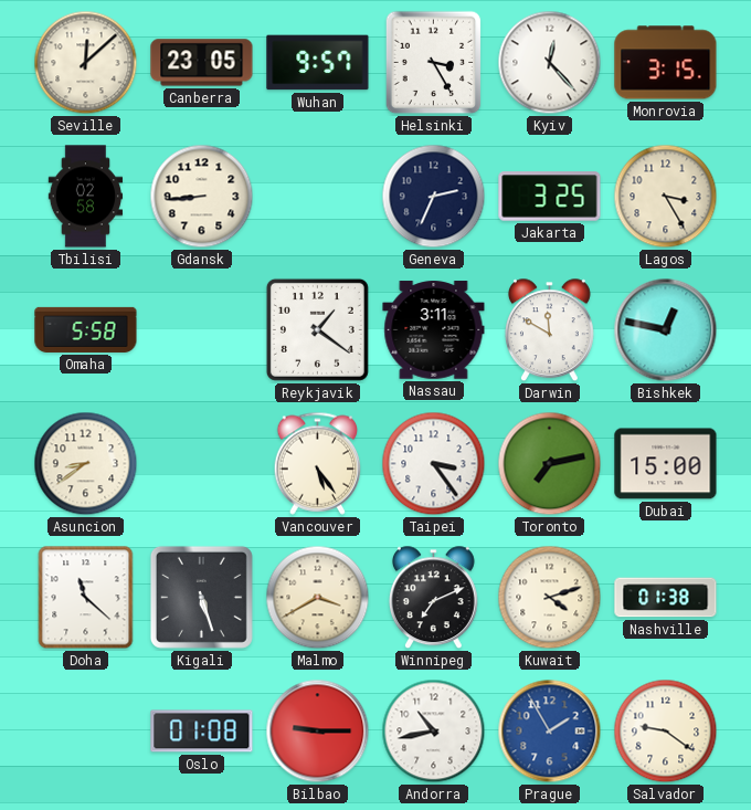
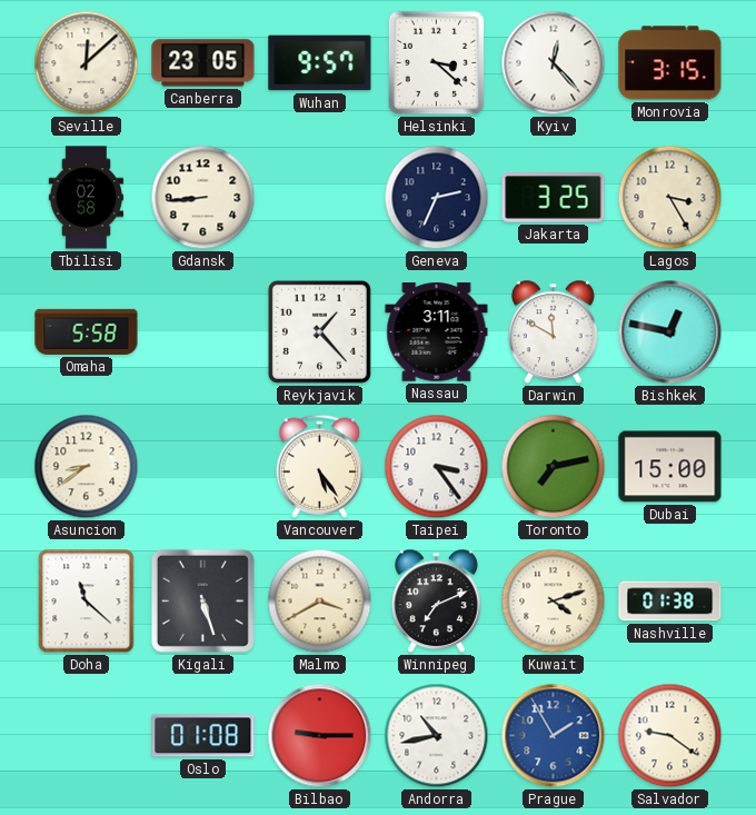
Helsinki: 3:25 -> 3:22
Reykjavik: 1:21 -> 1:23
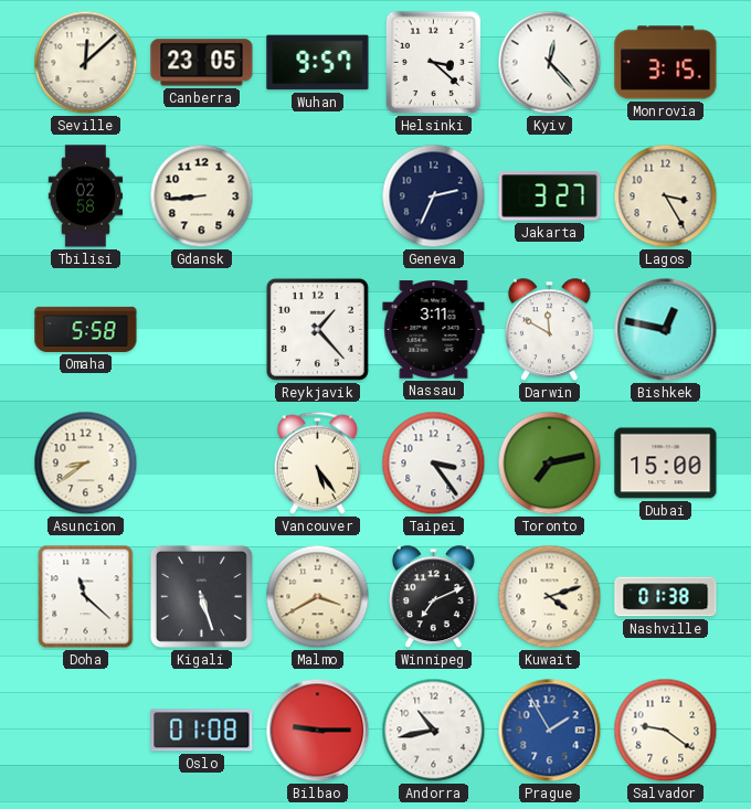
Jakarta: 3:25 -> 3:27
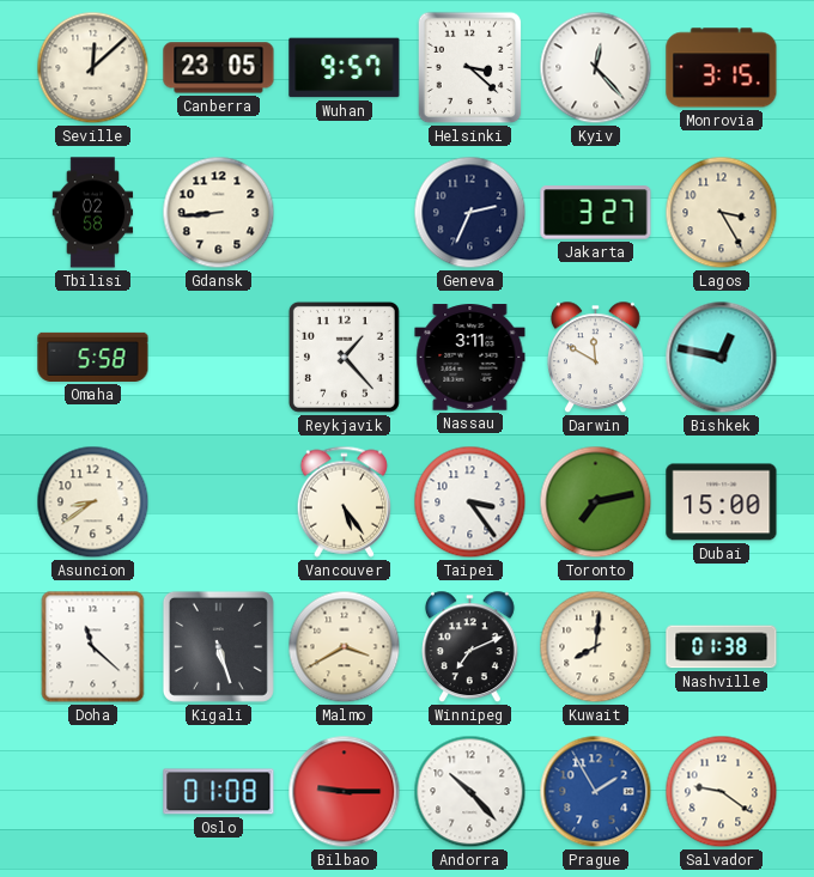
Kuwait: 4:12 -> 8:01
Andorra: 10:43 -> 10:23
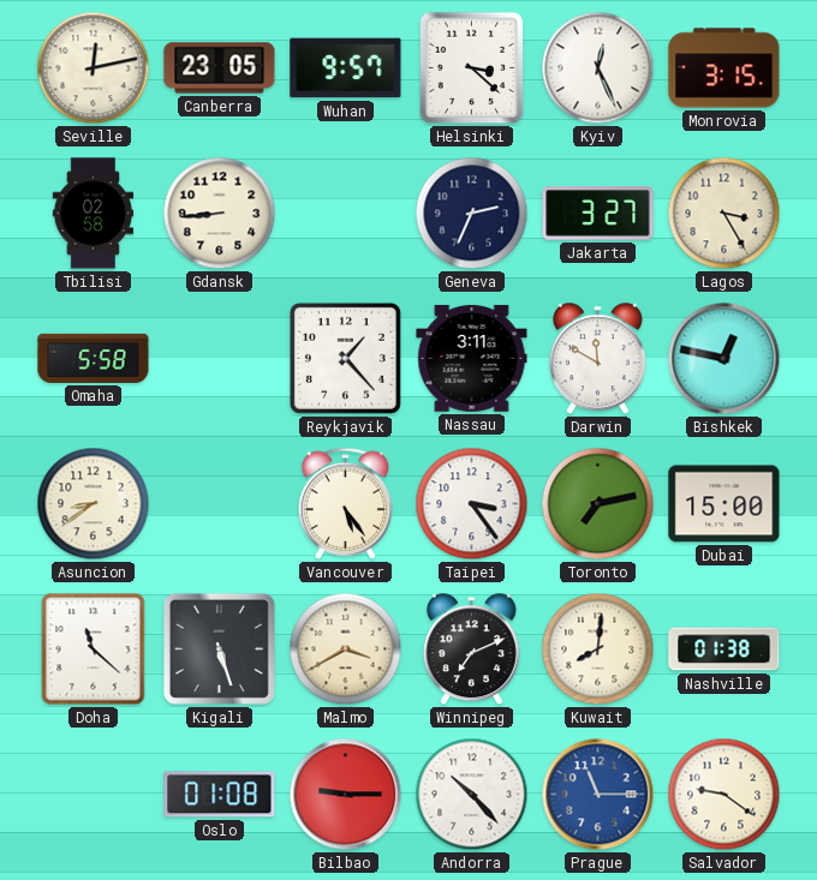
Seville: 12:08 -> 12:13
Kyiv: 12:23 -> 12:26
Prague: 1:55 -> 11:15
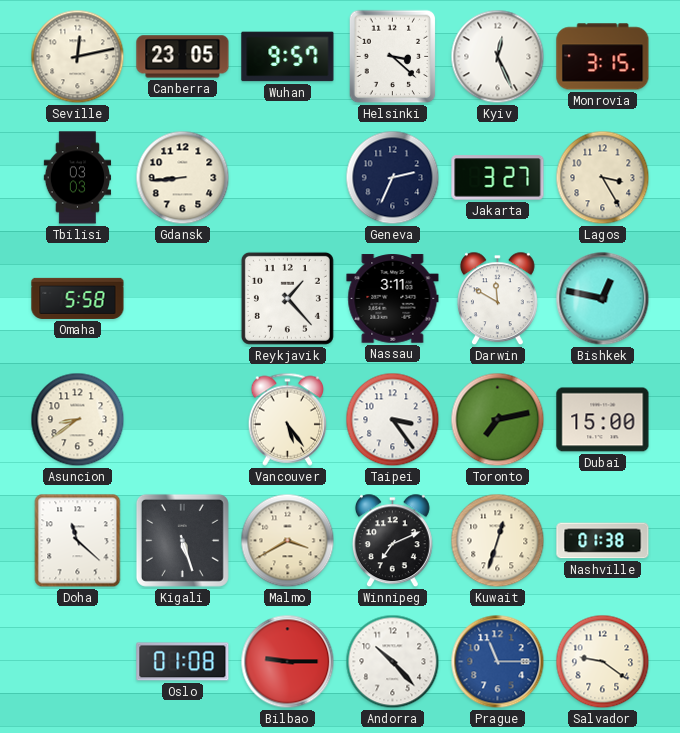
Tbilisi: 02:58 -> 03:03
Kuwait: 8:01 -> 12:33
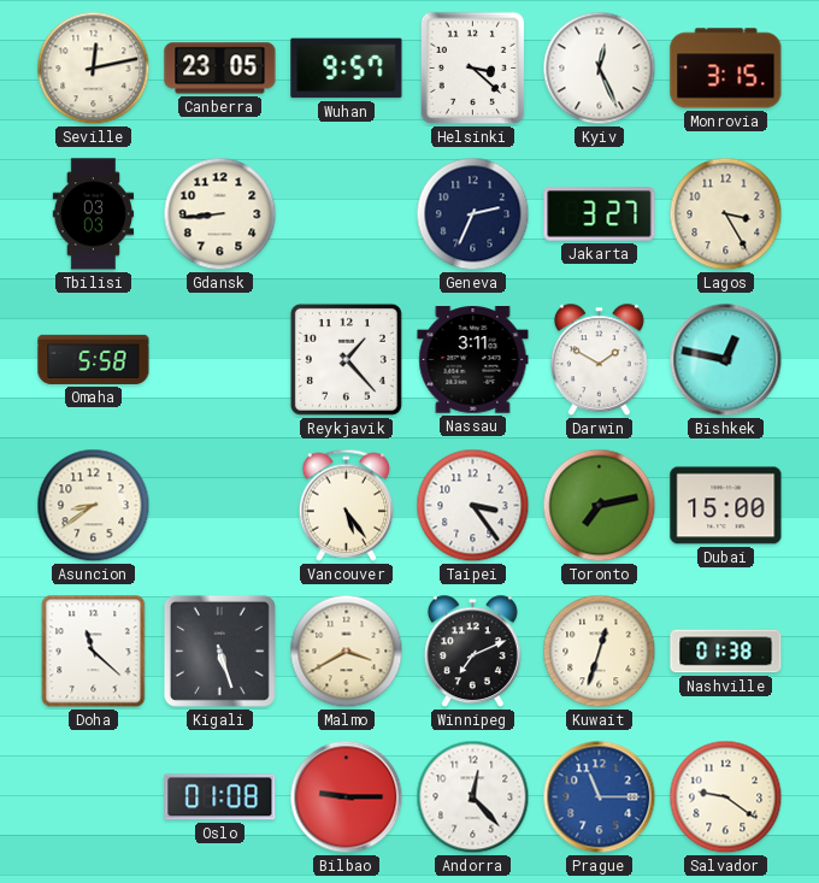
Darwin: 11:50 -> 1:50
Andorra: 10:23 -> 12:23
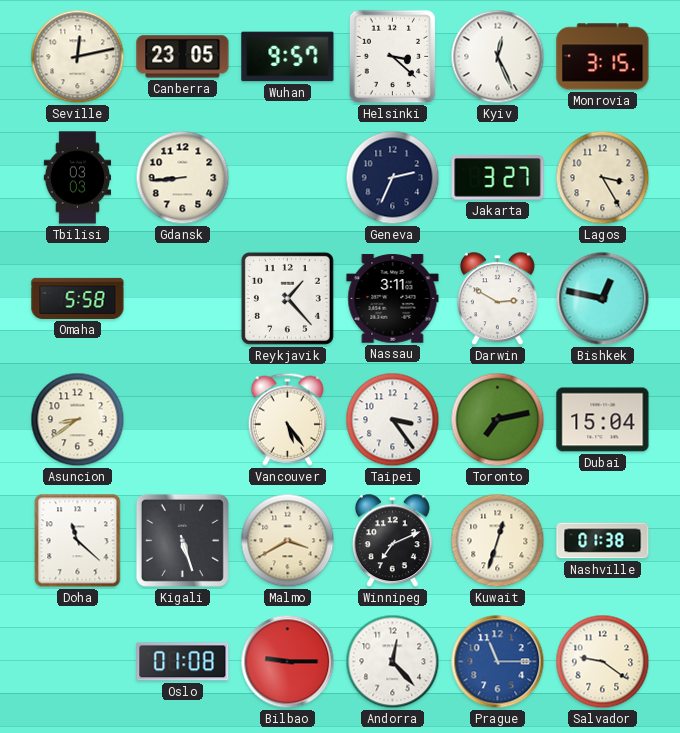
Darwin: 1:50 -> 2:50
Dubai: 15:00 -> 15:04
